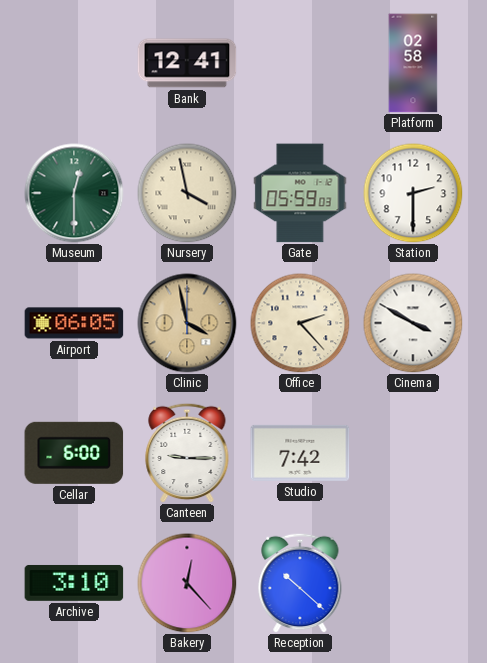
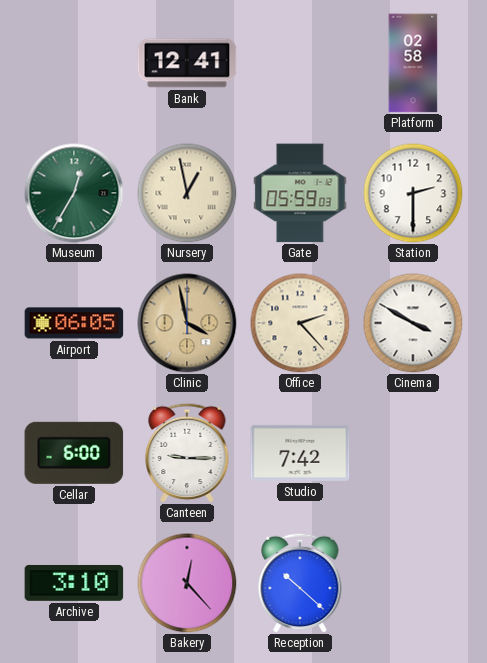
Museum: 12:30 -> 12:35
Nursery: 3:58 -> 12:58
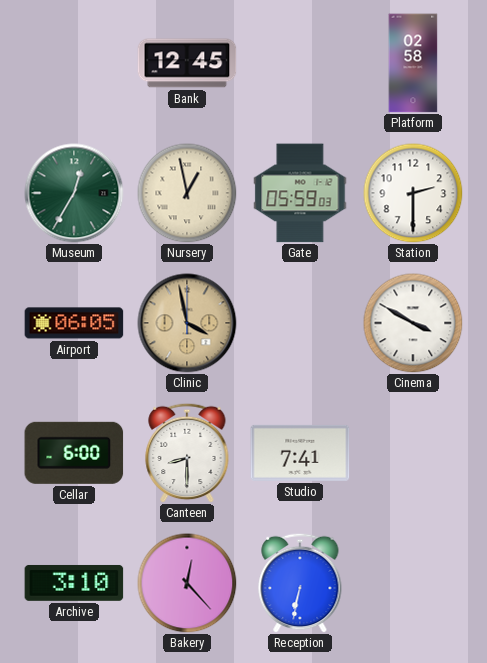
Bank: 12:41 -> 12:45
Office: 2:23 -> none
Canteen: 9:15 -> 8:30
Studio: 7:42 -> 7:41
Reception: 10:22 -> 6:32
